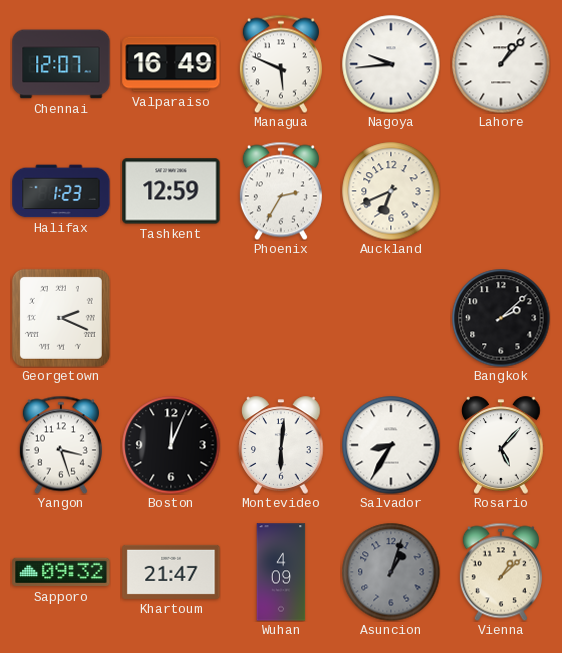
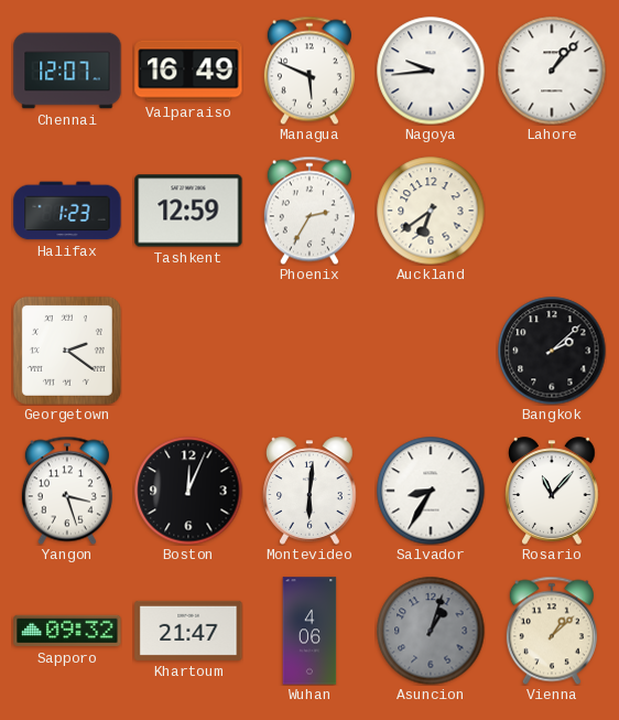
Auckland: 6:41 -> 6:39
Georgetown: 2:19 -> 2:21
Rosario: 5:07 -> 11:07
Wuhan: 4:09 -> 4:06
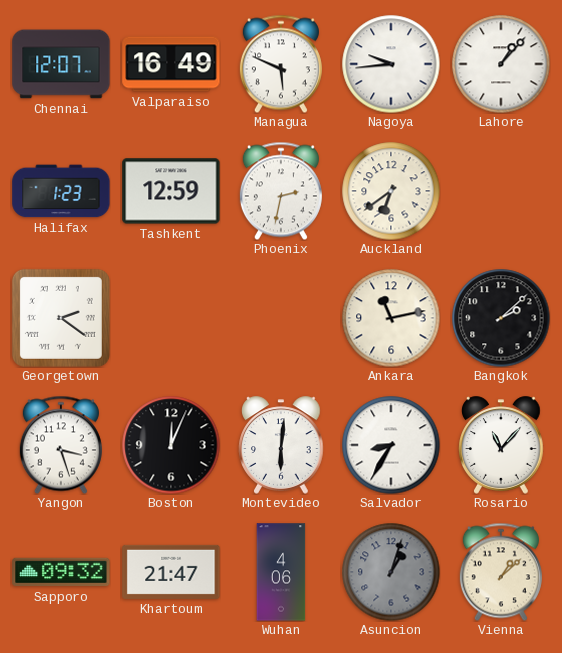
Phoenix: 2:35 -> 2:32
Ankara: none -> 11:13
